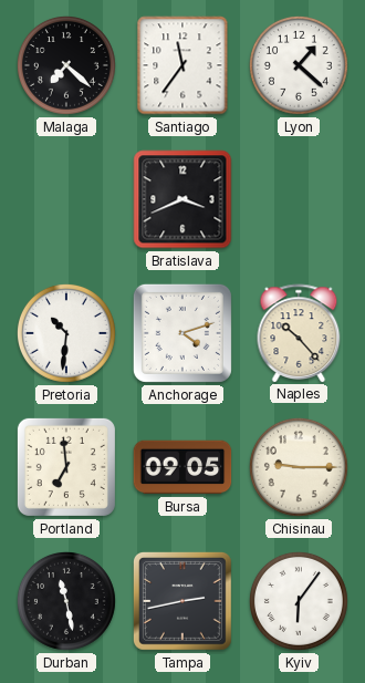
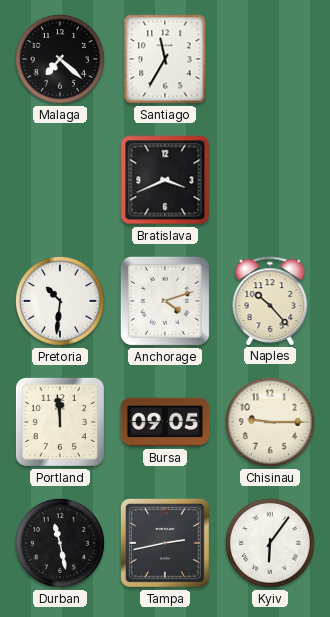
Santiago: 11:36 -> 11:35
Lyon: 1:22 -> none
Portland: 6:59 -> 11:59
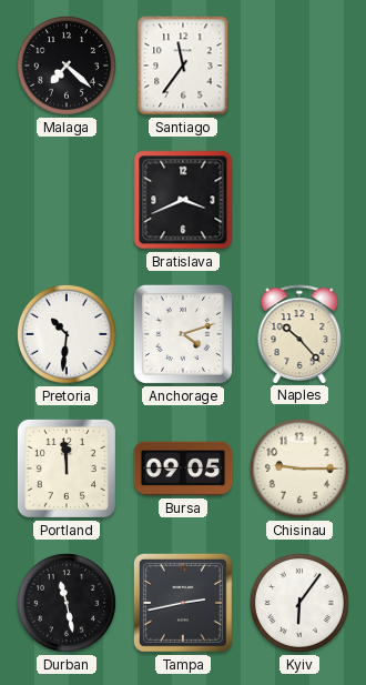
Santiago: 11:35 -> 11:36
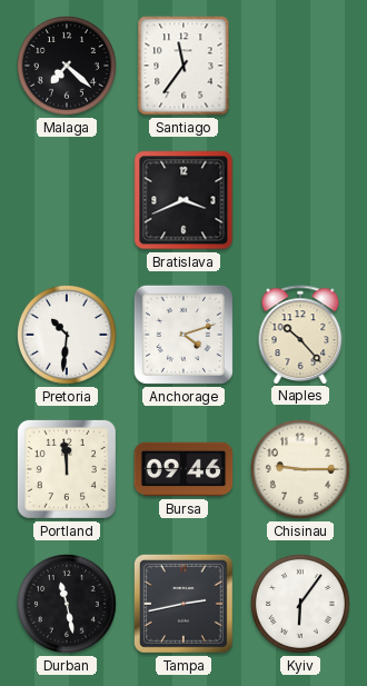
Bursa: 09:05 -> 09:46
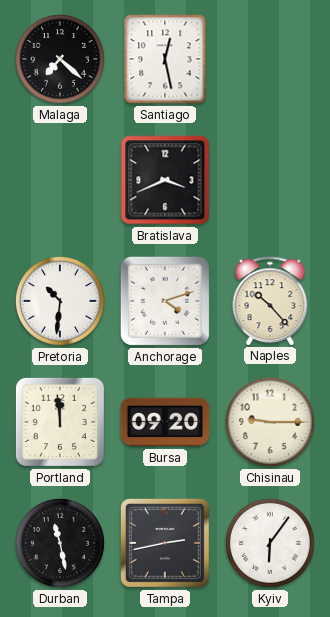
Santiago: 11:36 -> 12:28
Bursa: 09:46 -> 09:20
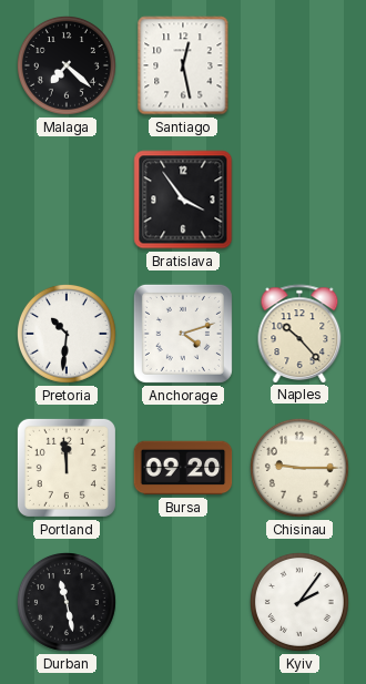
Bratislava: 3:41 -> 3:54
Tampa: 2:43 -> none
Kyiv: 6:06 -> 2:06
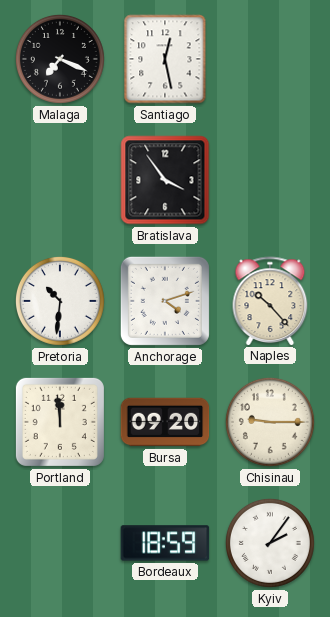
Malaga: 7:22 -> 7:19
Durban: 11:28 -> none
Bordeaux: none -> 18:59
